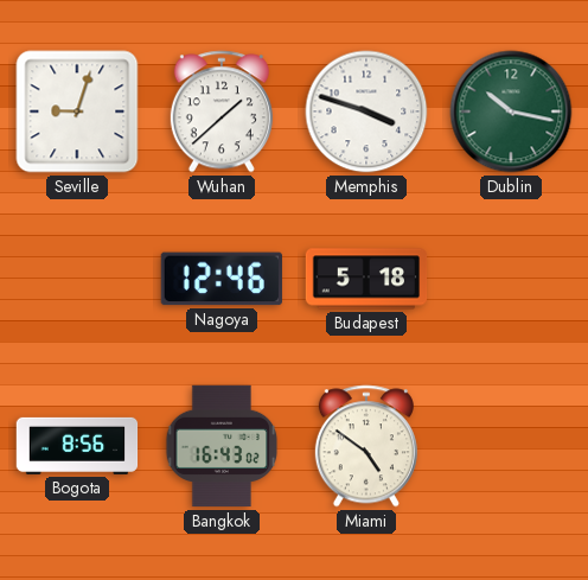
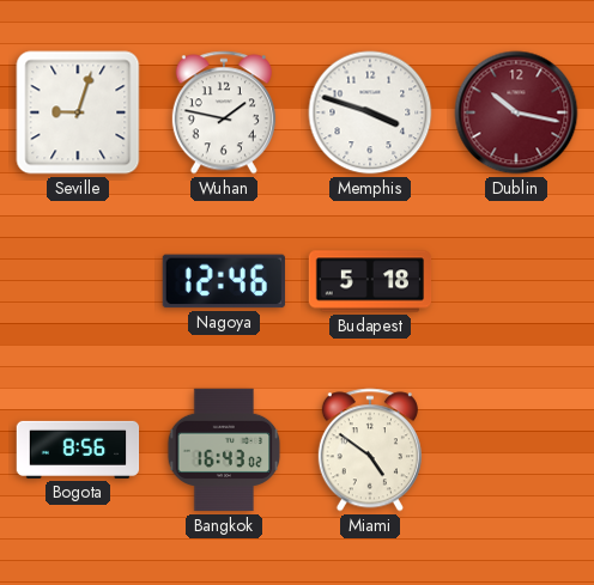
Wuhan: 1:38 -> 1:47
Dublin dial: green -> burgundy
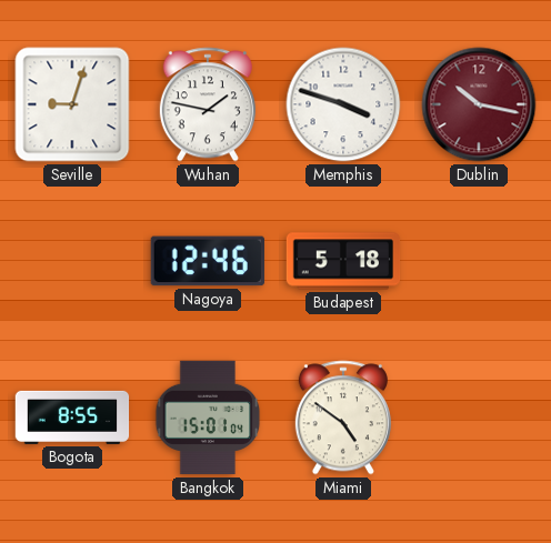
Bogota: 8:56 -> 8:55
Bangkok: 16:43 -> 15:01
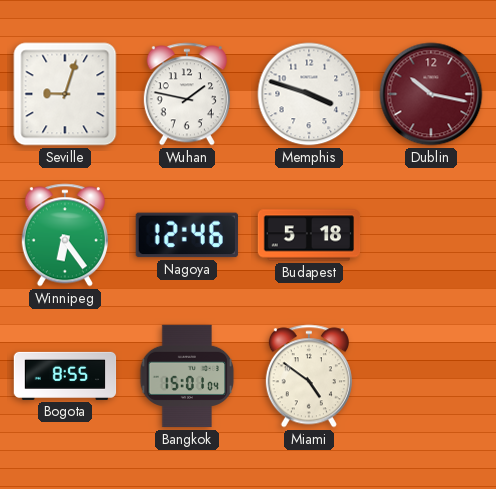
Winnipeg: none -> 6:24
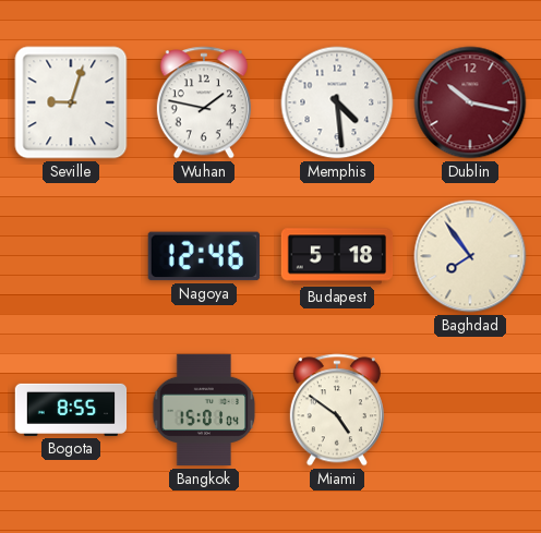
Memphis: 3:48 -> 4:29
Winnipeg: 6:24 -> none
Baghdad: none -> 7:54
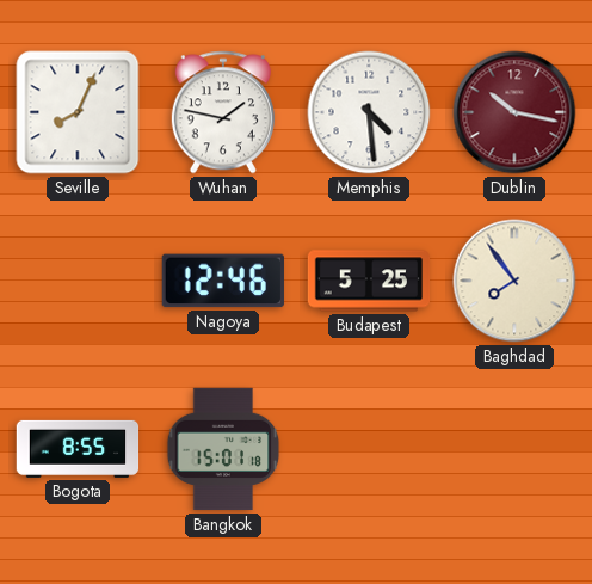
Seville: 9:03 -> 8:04
Budapest: 5:18 -> 5:25
Bangkok: 15:01:04 -> 15:01:18
Miami: 4:51 -> none
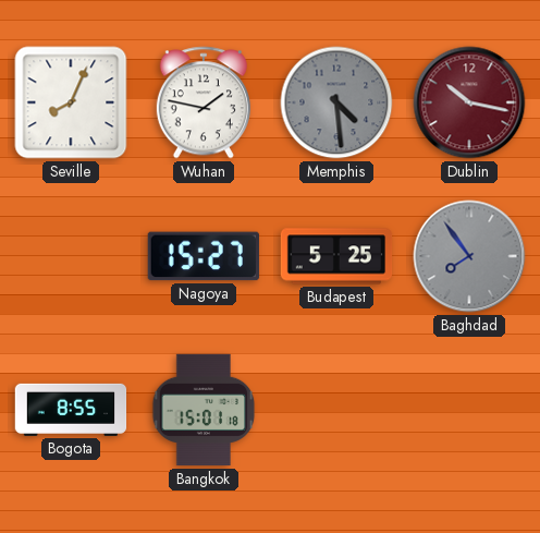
Memphis dial: white -> grey
Nagoya: 12:46 -> 15:27
Baghdad dial: cream -> grey
